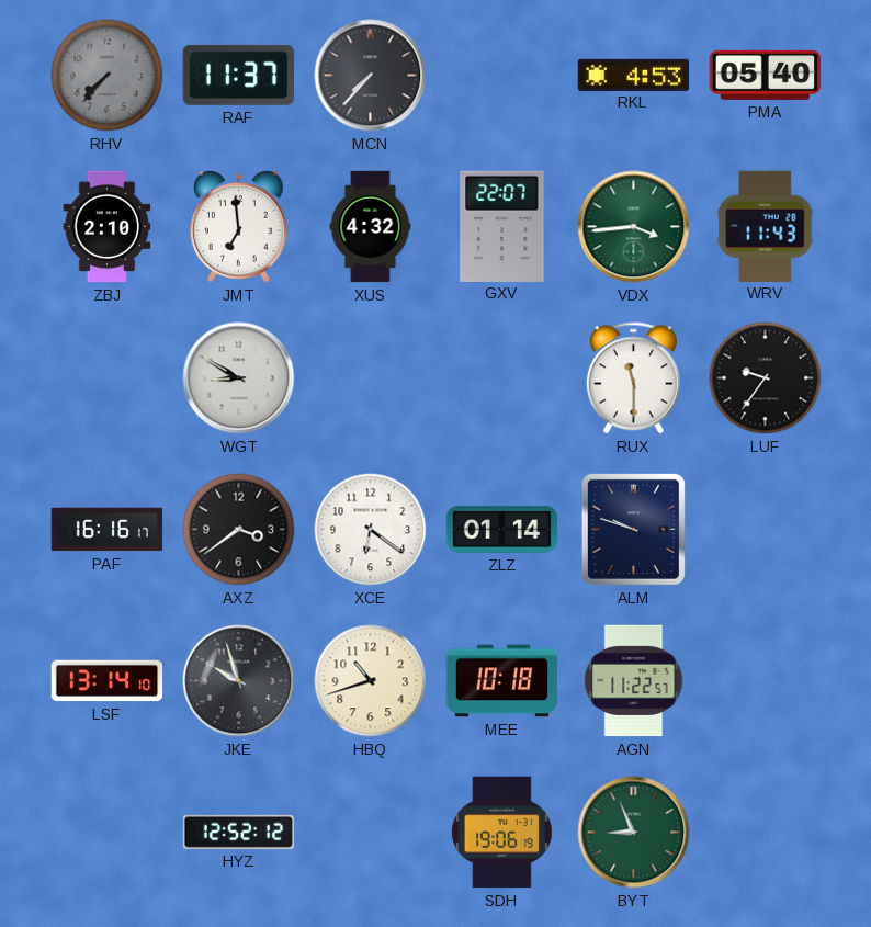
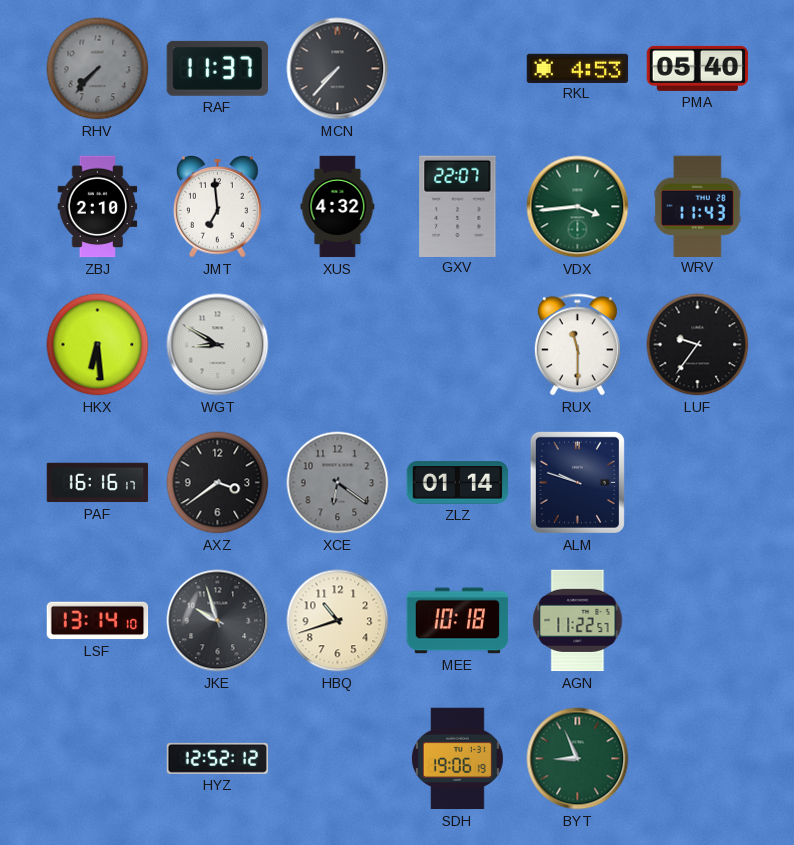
HKX: none -> 6:29
XCE dial: white -> grey
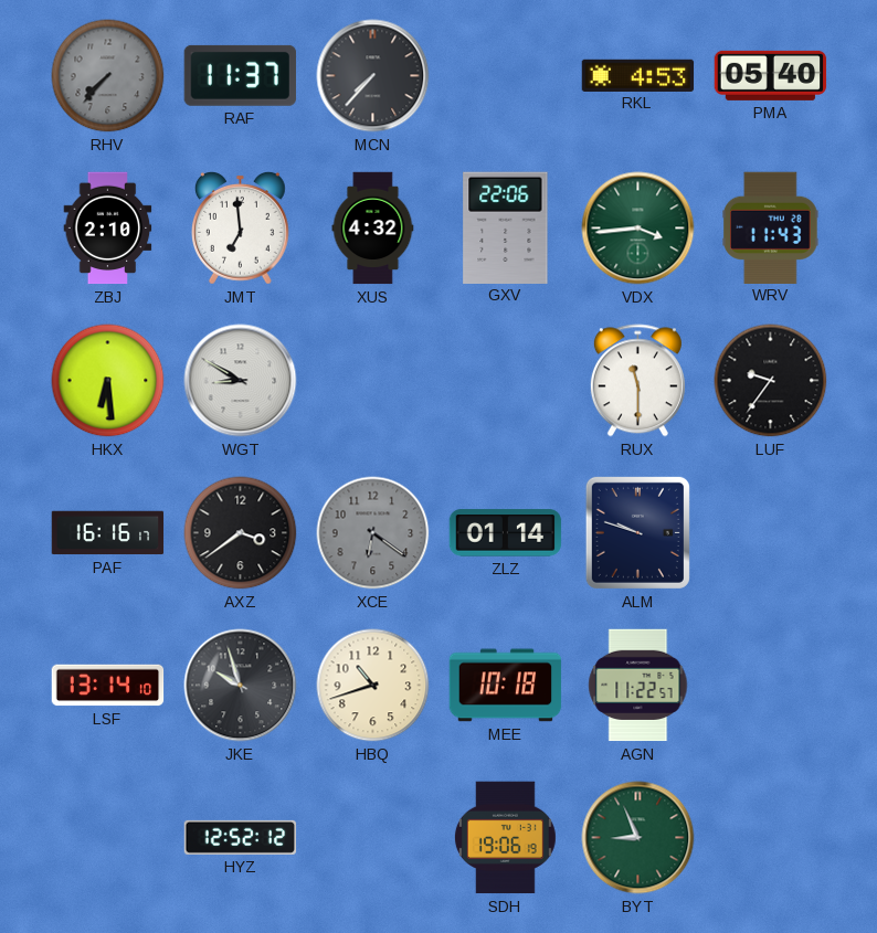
GXV: 22:07 -> 22:06
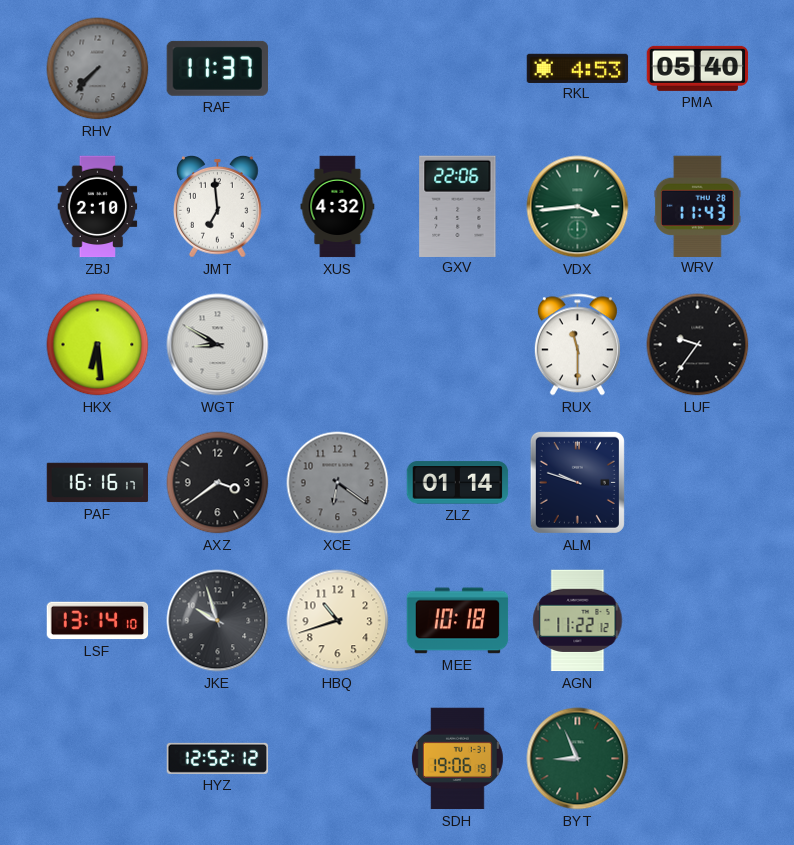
MCN: 7:37 -> none
AGN: 11:22:57 -> 11:22:12
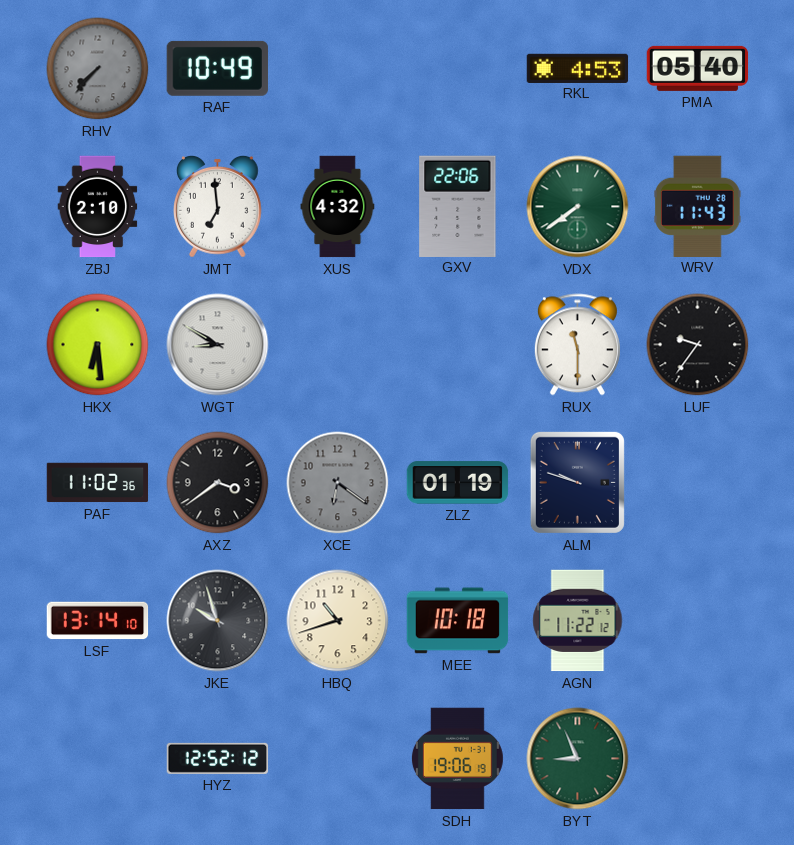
RAF: 11:37 -> 10:49
VDX: 3:44 -> 7:39
PAF: 16:16 -> 11:02
ZLZ: 01:14 -> 01:19
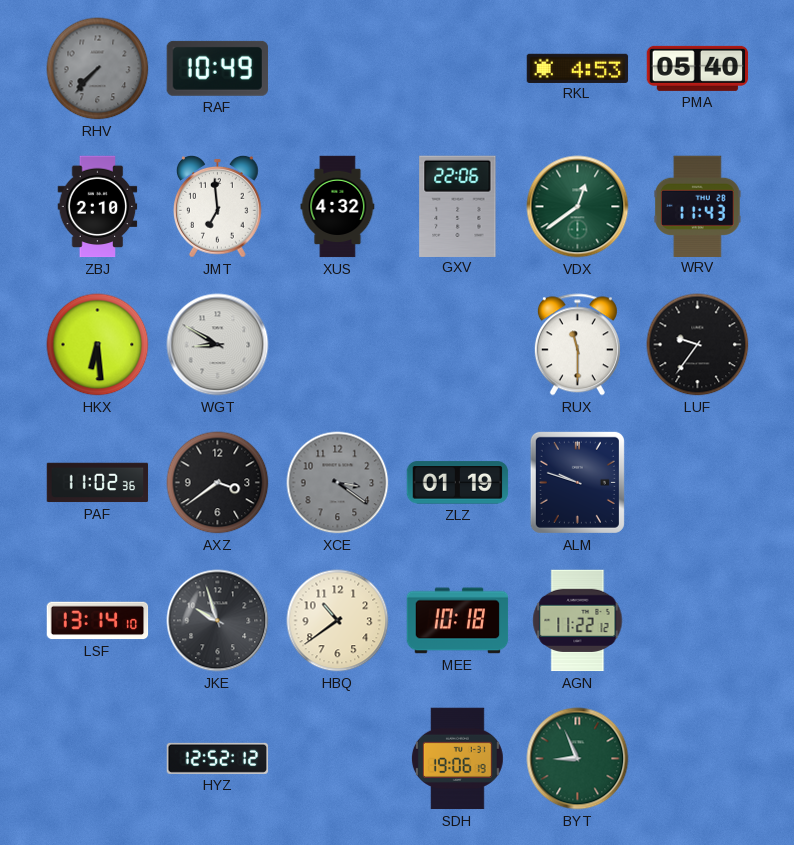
VDX: 7:39 -> 12:39
XCE: 6:21 -> 3:21
HBQ: 10:42 -> 10:39
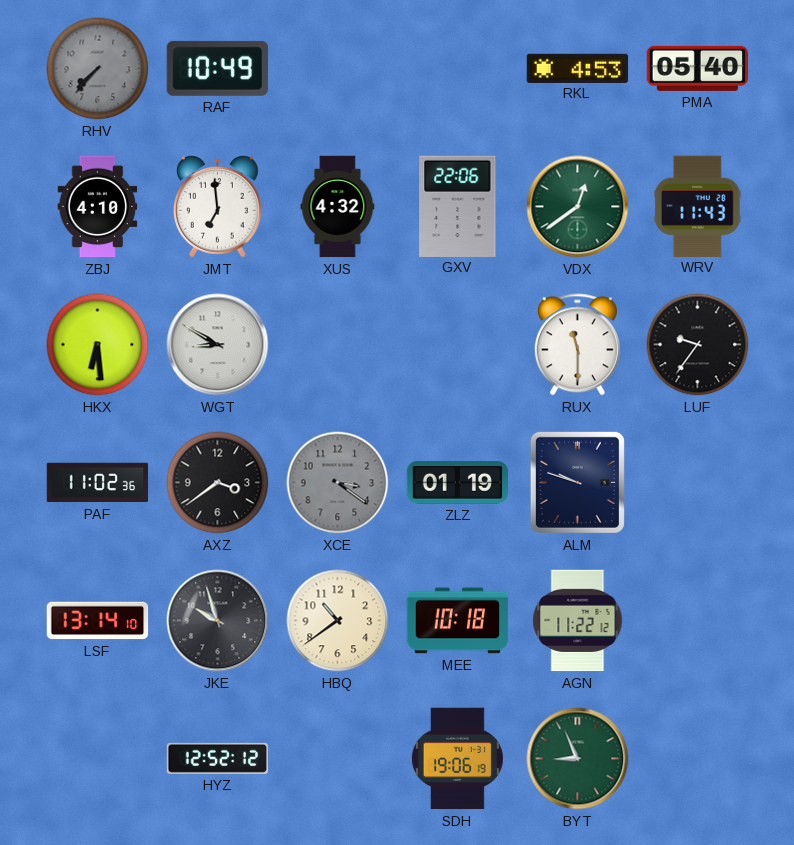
ZBJ: 2:10 -> 4:10
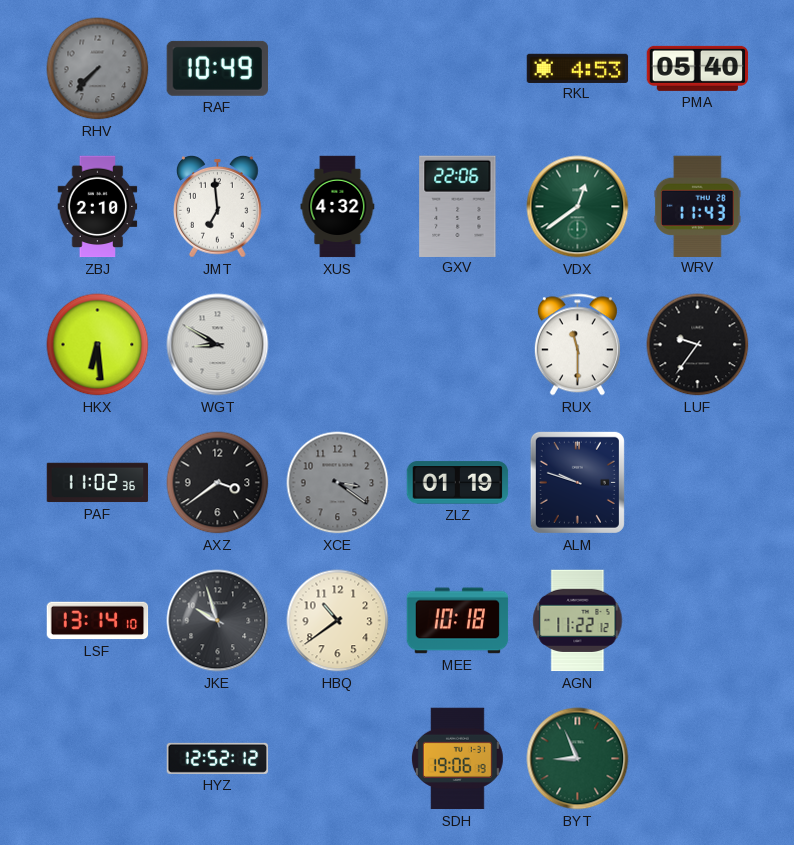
ZBJ: 4:10 -> 2:10
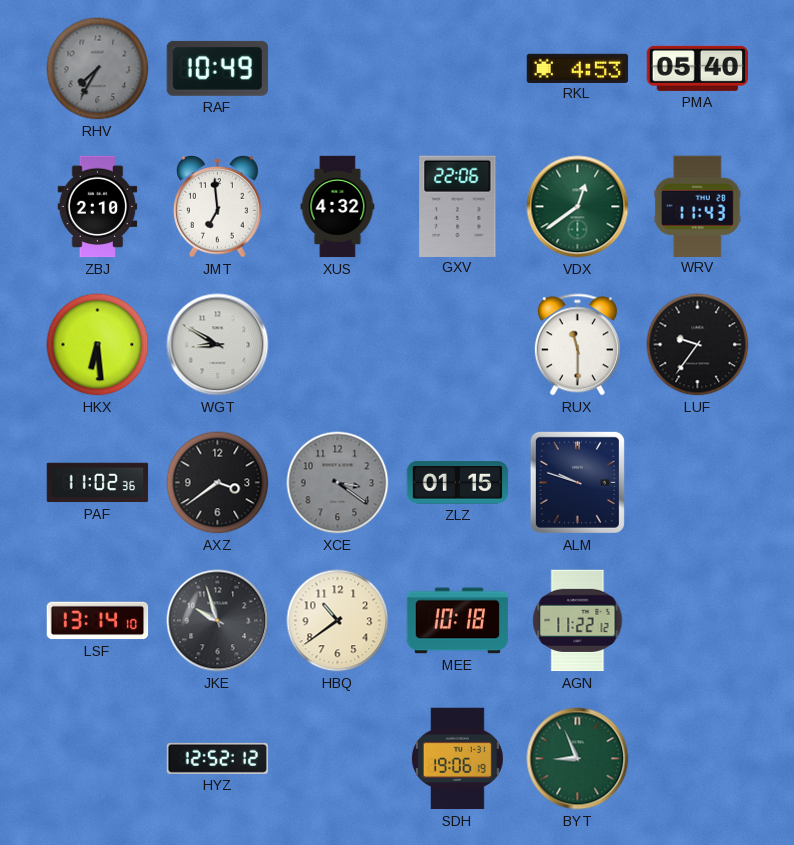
RHV: 7:37 -> 7:35
ZLZ: 01:19 -> 01:15
